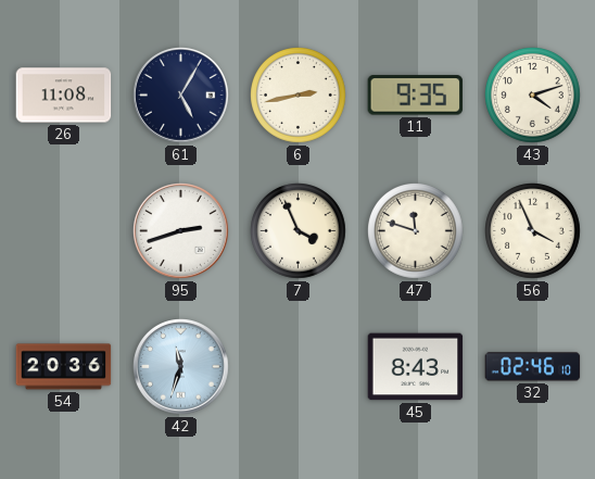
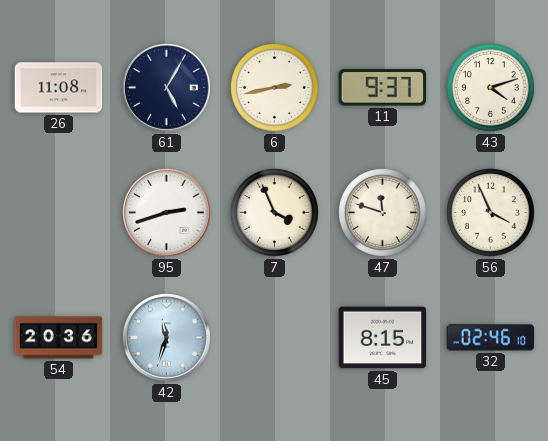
11: 9:35 -> 9:37
45: 8:43 -> 8:15
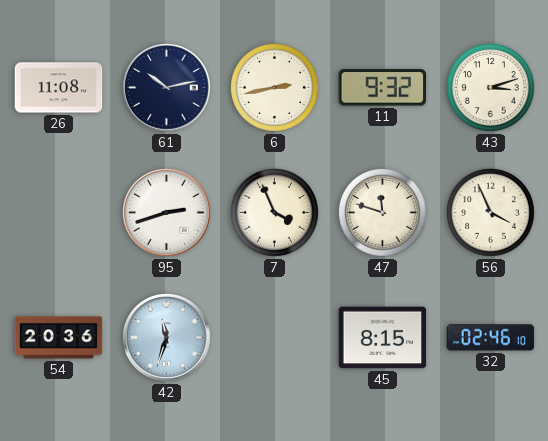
61: 5:05 -> 10:13
11: 9:37 -> 9:32
43: 4:12 -> 3:12
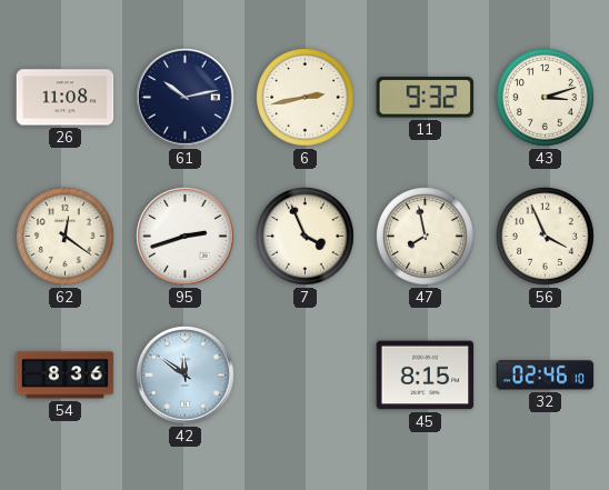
62: none -> 12:21
47: 11:48 -> 7:58
54: 20:36 -> 8:36
42: 11:33 -> 11:51
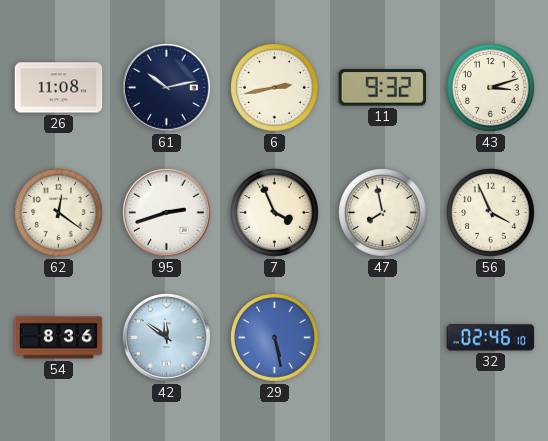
29: none -> 5:28
45: 8:15 -> none
